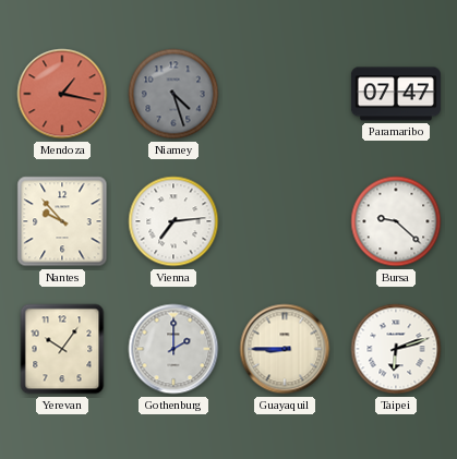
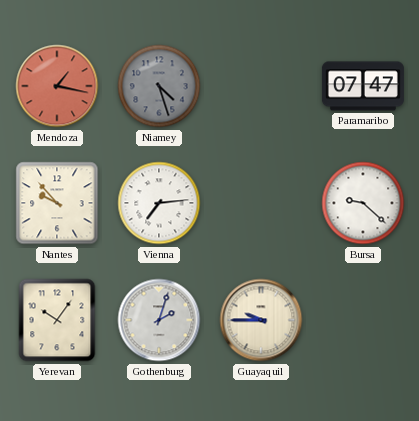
Gothenburg: 2:00 -> 2:03
Guayaquil: 8:45 -> 9:45
Taipei: 6:12 -> none
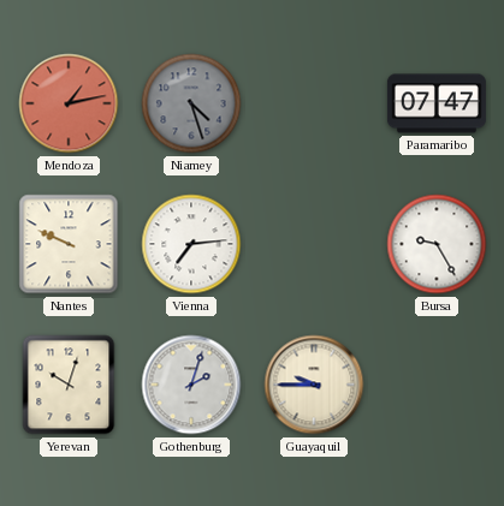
Mendoza: 1:17 -> 1:13
Nantes: 9:53 -> 9:49
Bursa: 9:22 -> 9:25
Yerevan: 10:06 -> 10:03
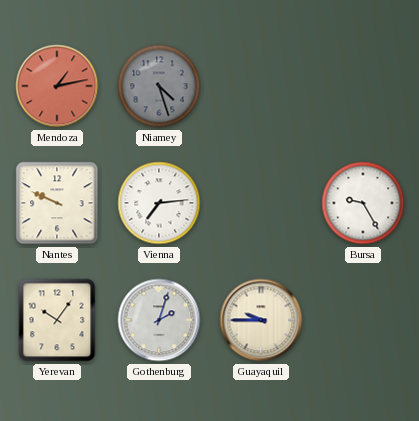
Paramaribo: 07:47 -> none
Yerevan: 10:03 -> 10:06
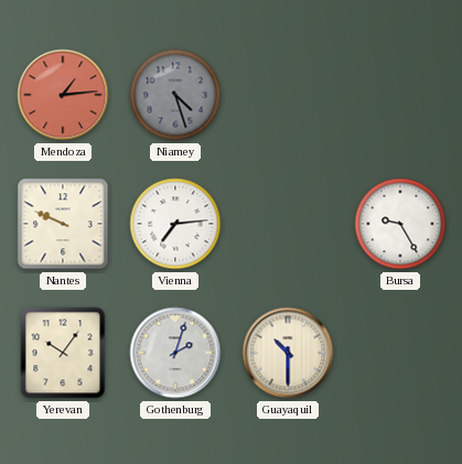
Mendoza: 1:13 -> 1:14
Guayaquil: 9:45 -> 10:30
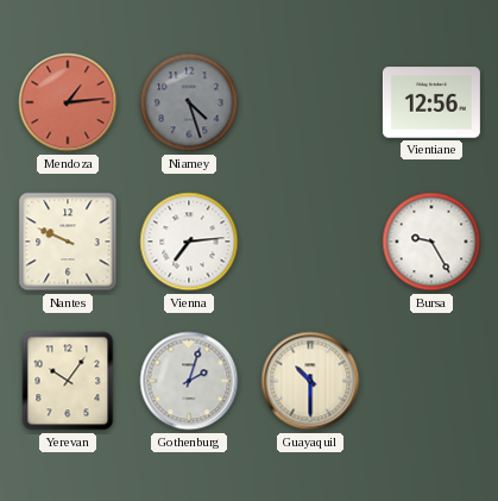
Vientiane: none -> 12:56
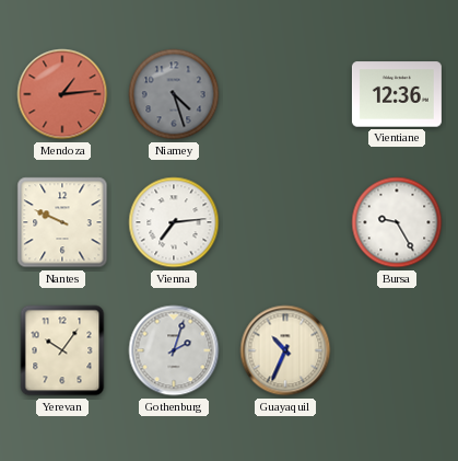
Vientiane: 12:56 -> 12:36
Guayaquil: 10:30 -> 10:34
